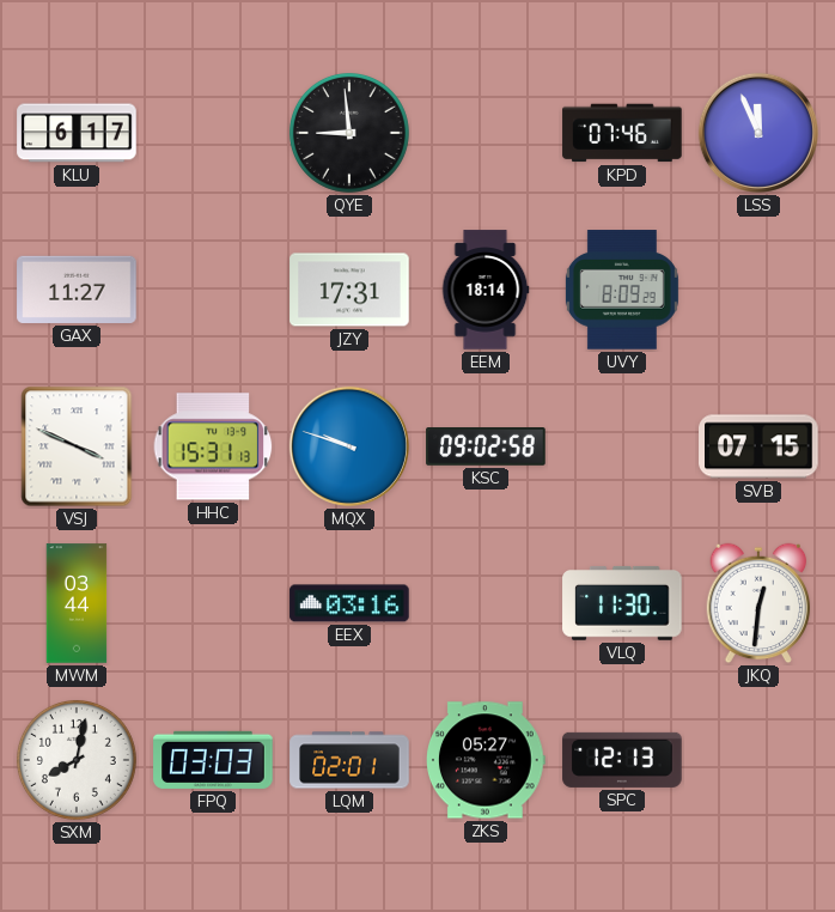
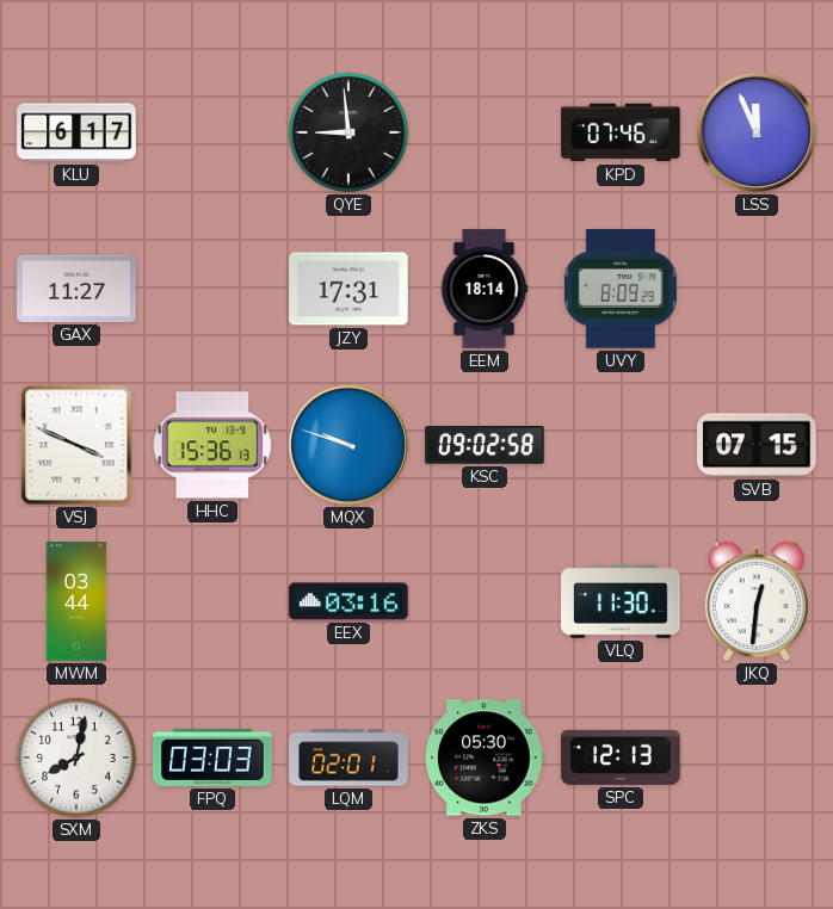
HHC: 15:31 -> 15:36
ZKS: 05:27 -> 05:30
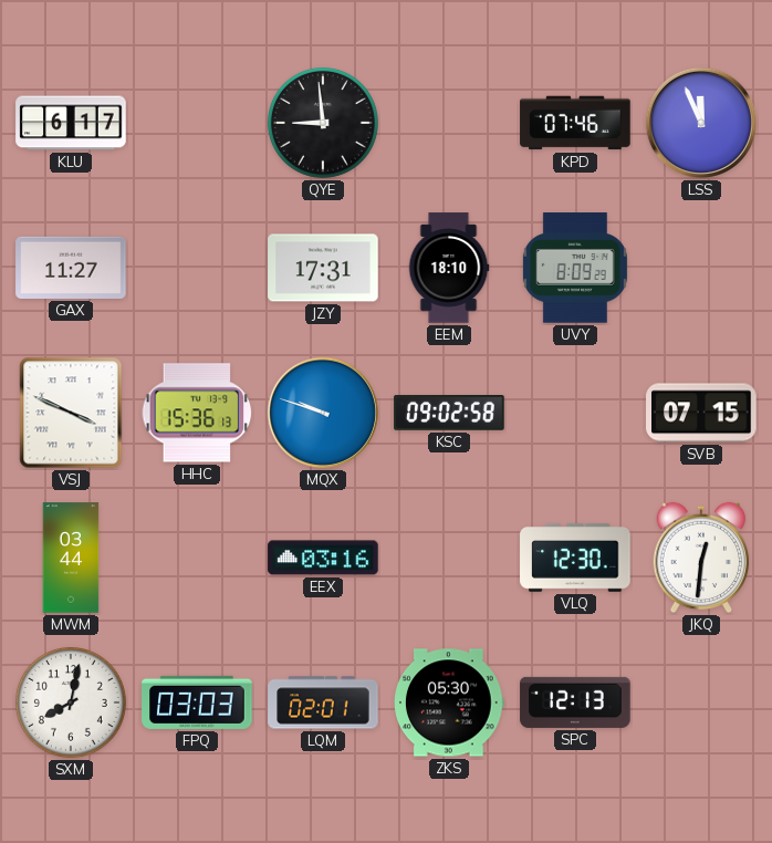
EEM: 18:14 -> 18:10
VLQ: 11:30 -> 12:30
